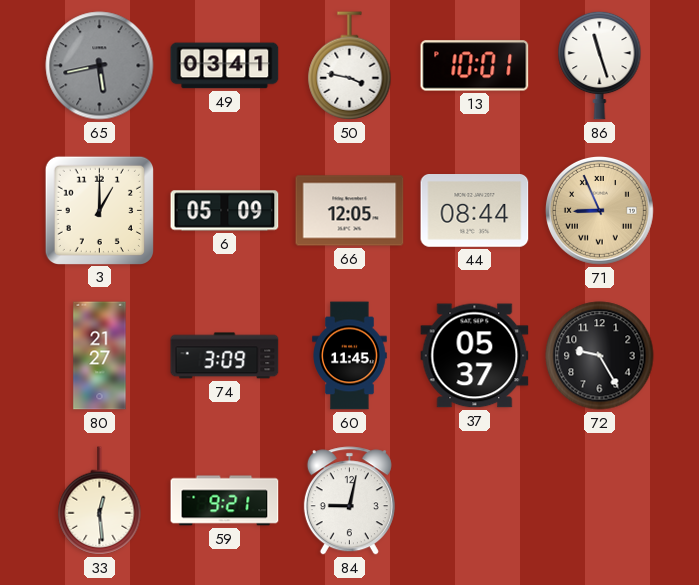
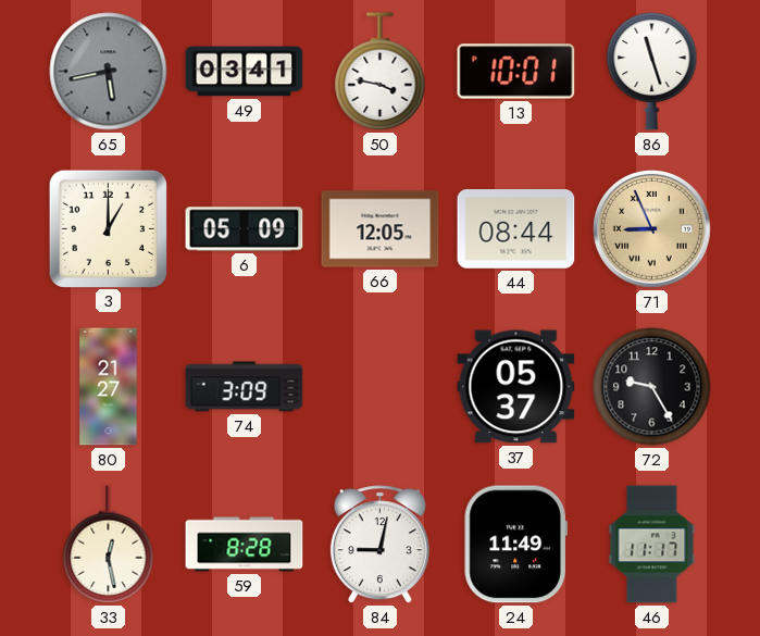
60: 11:45 -> none
33: 12:29 -> 12:28
59: 9:21 -> 8:28
24: none -> 11:49
46: none -> 11:17
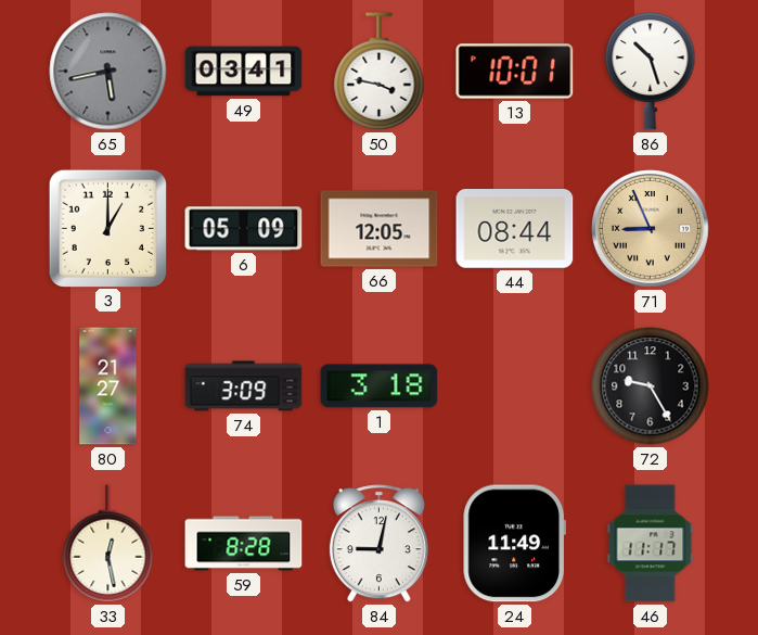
86: 11:27 -> 10:27
1: none -> 3:18
37: 05:37 -> none
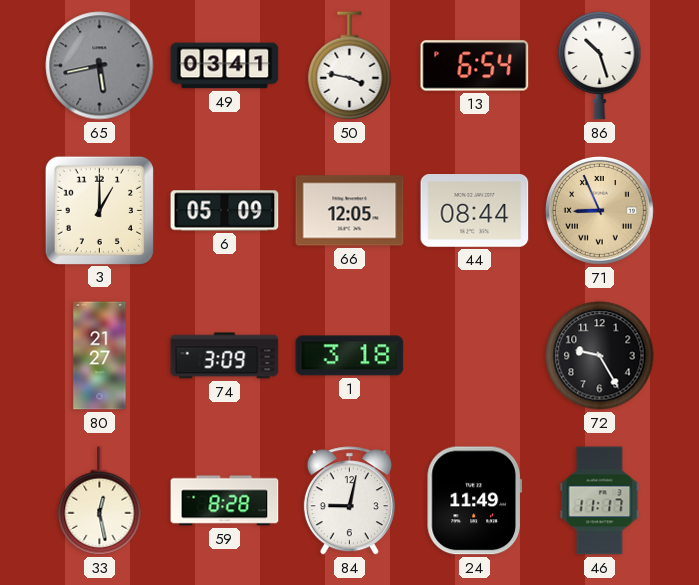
13: 10:01 -> 6:54
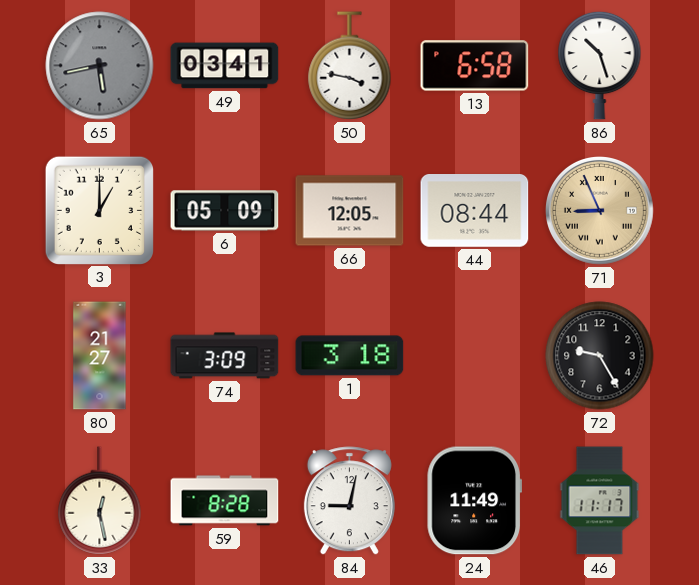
13: 6:54 -> 6:58
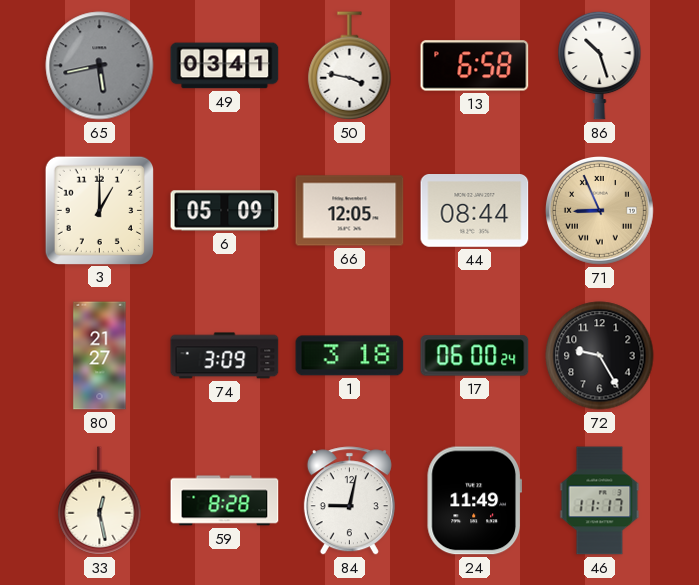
17: none -> 06:00
